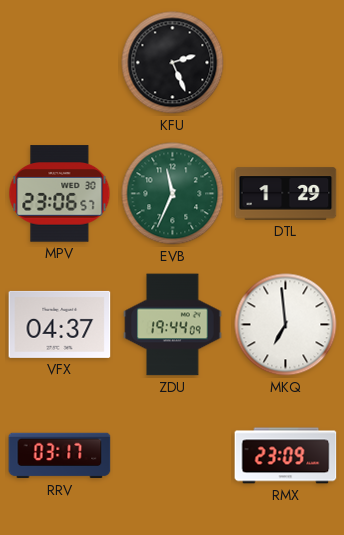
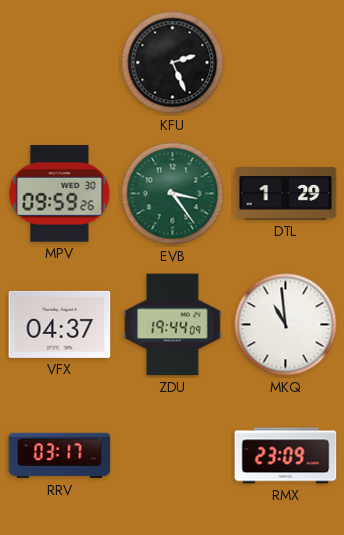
MPV: 23:06 -> 09:59
EVB: 11:34 -> 3:24
MKQ: 6:59 -> 10:59
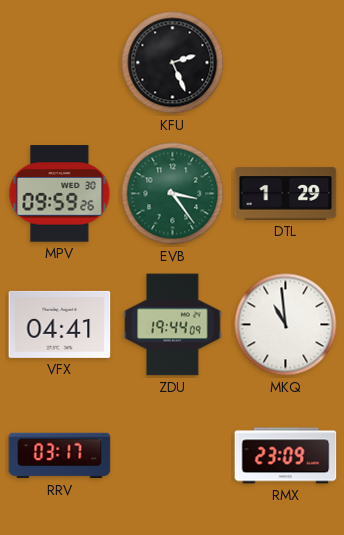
VFX: 04:37 -> 04:41
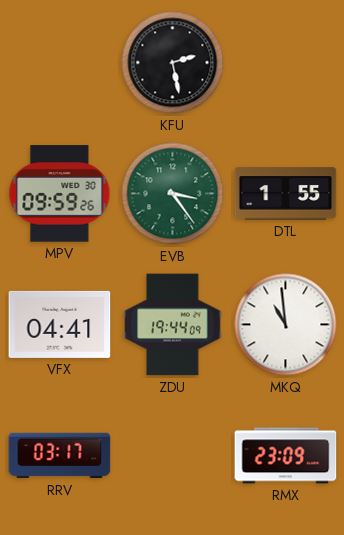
KFU: 2:26 -> 2:28
DTL: 1:29 -> 1:55
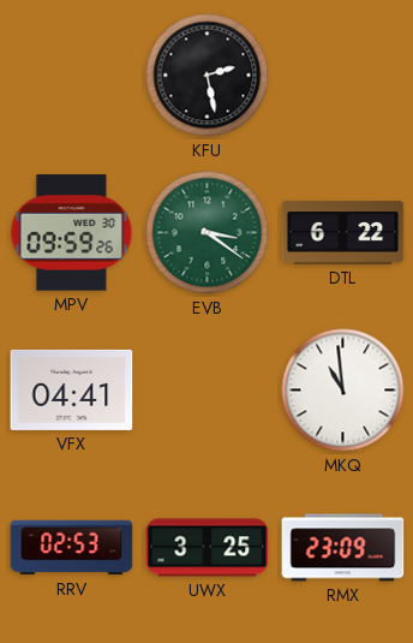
EVB: 3:24 -> 3:21
DTL: 1:55 -> 6:22
ZDU: 19:44 -> none
RRV: 03:17 -> 02:53
UWX: none -> 3:25
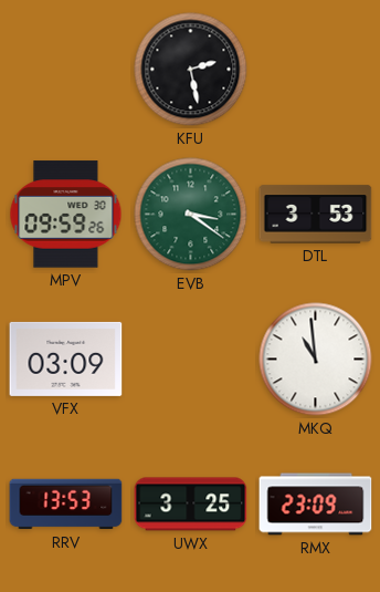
DTL: 6:22 -> 3:53
VFX: 04:41 -> 03:09
RRV: 02:53 -> 13:53
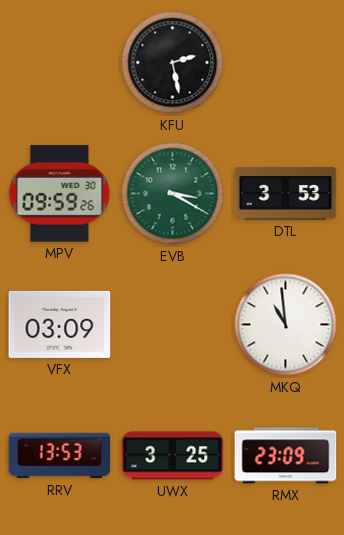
EVB: 3:21 -> 3:20
